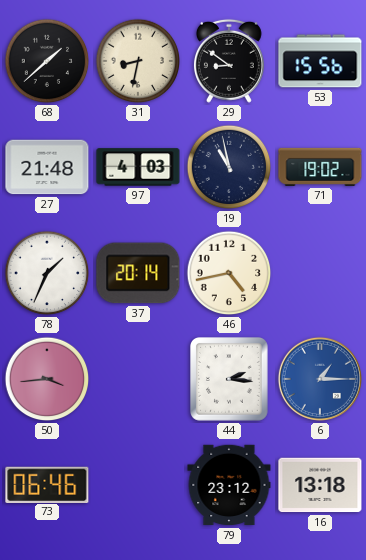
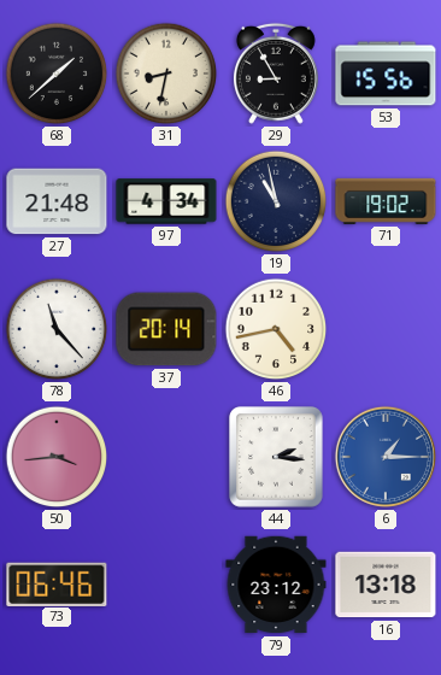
29: 8:51 -> 8:55
97: 4:03 -> 4:34
78: 1:34 -> 11:23
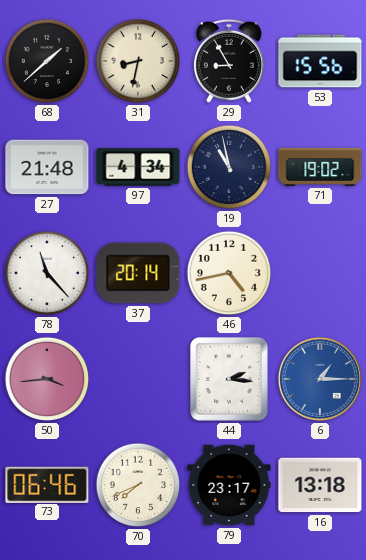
70: none -> 7:41
79: 23:12 -> 23:17
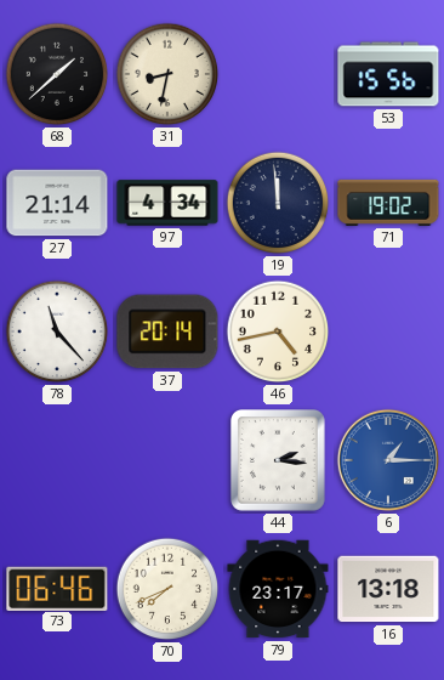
29: 8:55 -> none
27: 21:48 -> 21:14
19: 10:58 -> 11:59
50: 3:44 -> none
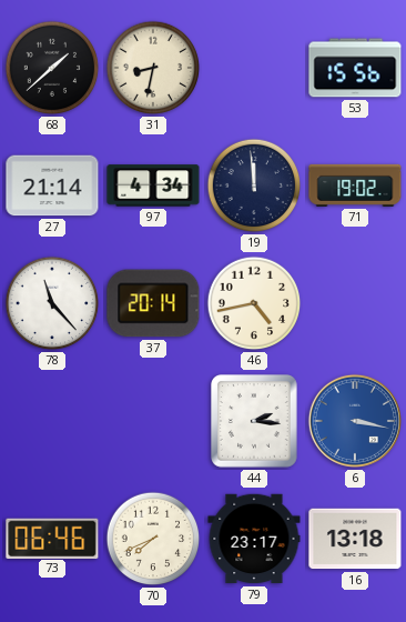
6: 1:15 -> 3:17
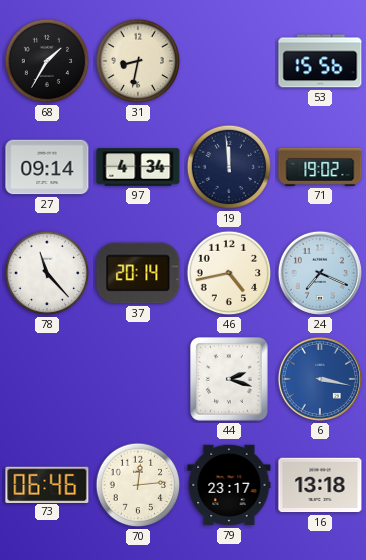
68: 1:38 -> 1:35
27: 21:14 -> 09:14
24: none -> 7:19
44: 2:16 -> 2:18
70: 7:41 -> 12:14
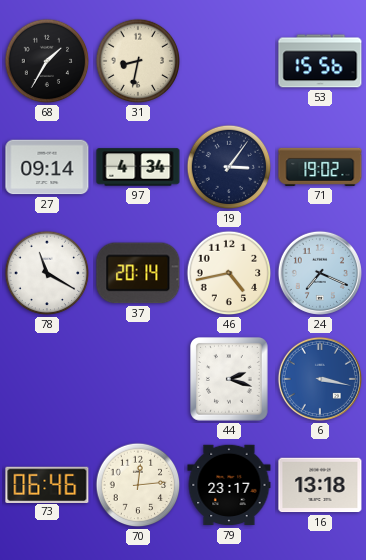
19: 11:59 -> 3:06
78: 11:23 -> 11:20
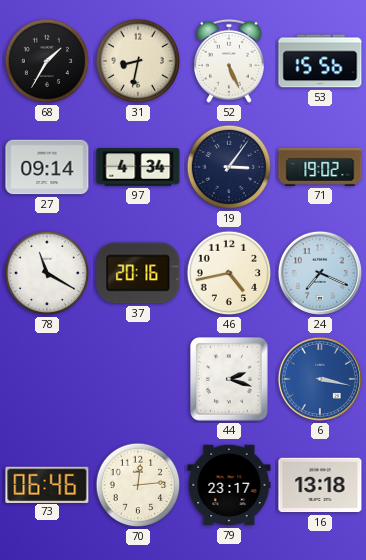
52: none -> 5:26
37: 20:14 -> 20:16
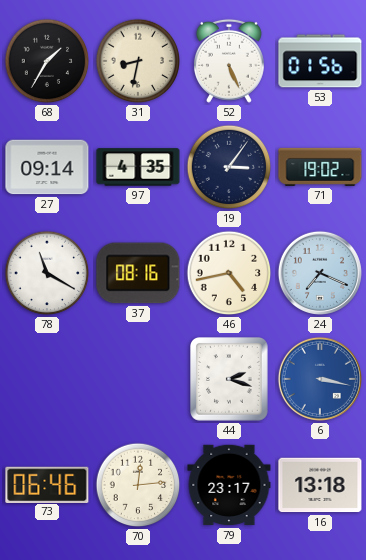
53: 15:56 -> 01:56
97: 4:34 -> 4:35
37: 20:16 -> 08:16
